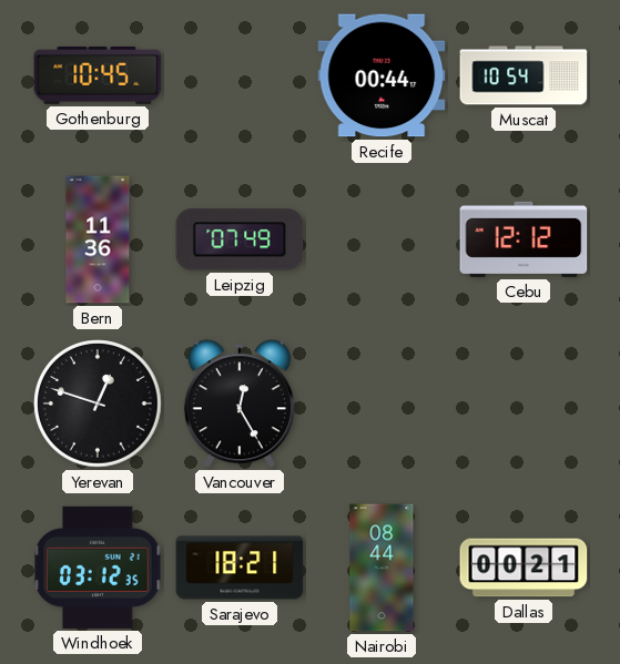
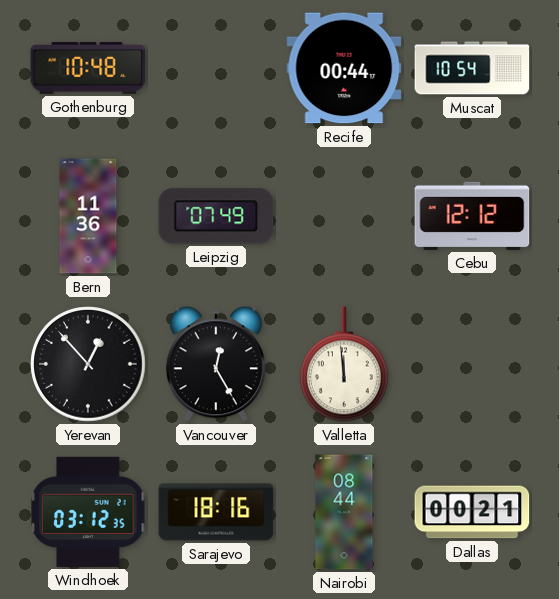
Gothenburg: 10:45 -> 10:48
Yerevan: 12:48 -> 12:53
Valletta: none -> 11:59
Sarajevo: 18:21 -> 18:16
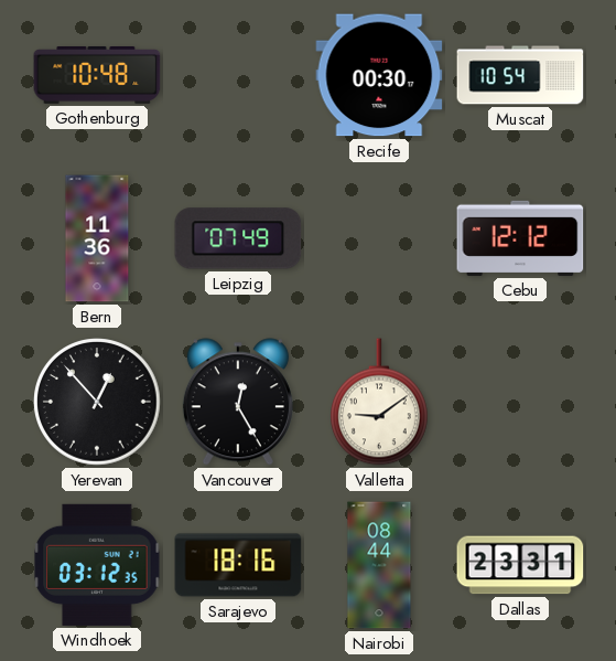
Recife: 00:44 -> 00:30
Valletta: 11:59 -> 9:09
Dallas: 00:21 -> 23:31
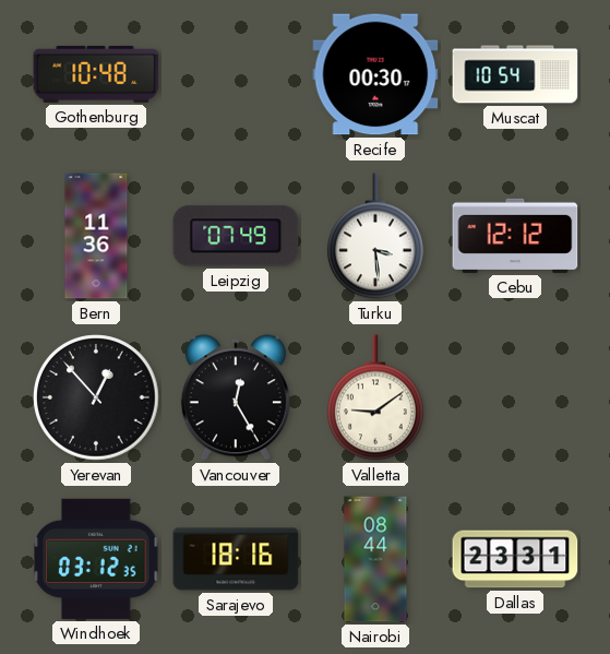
Turku: none -> 3:29
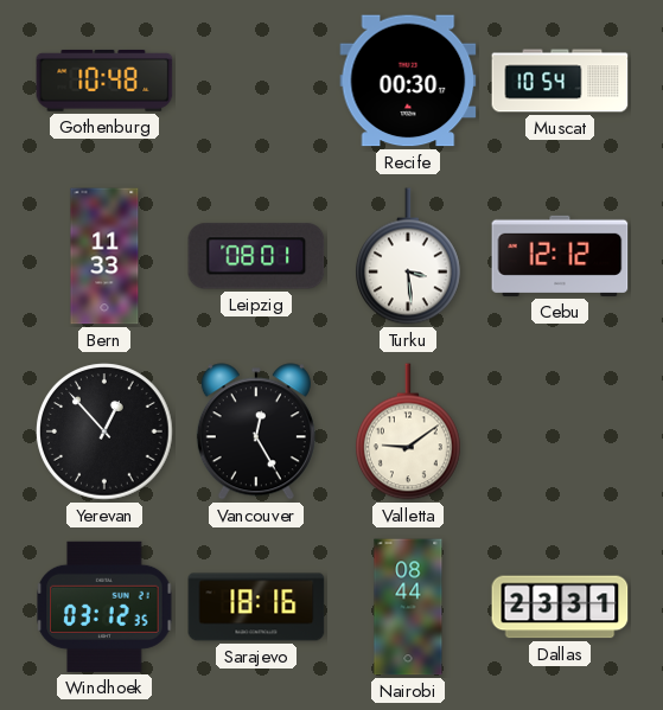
Bern: 11:36 -> 11:33
Leipzig: 07:49 -> 08:01
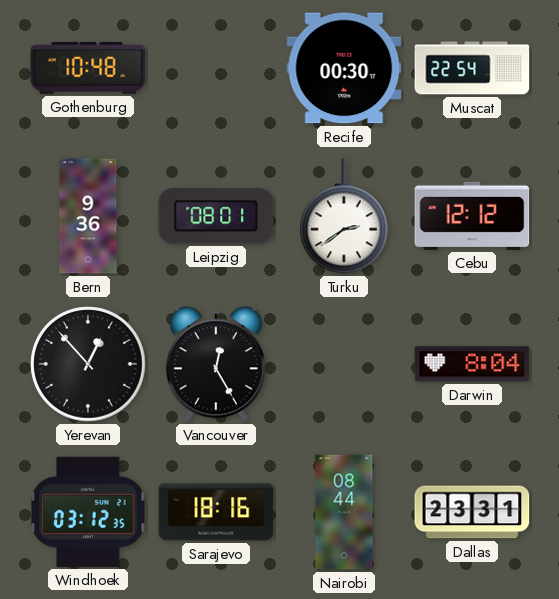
Muscat: 10:54 -> 22:54
Bern: 11:33 -> 9:36
Turku: 3:29 -> 2:39
Valletta: 9:09 -> none
Darwin: none -> 8:04
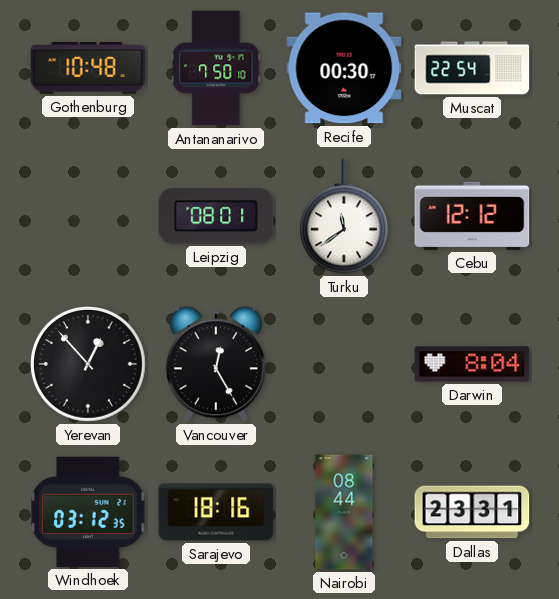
Antananarivo: none -> 7:50
Bern: 9:36 -> none
Turku: 2:39 -> 11:39
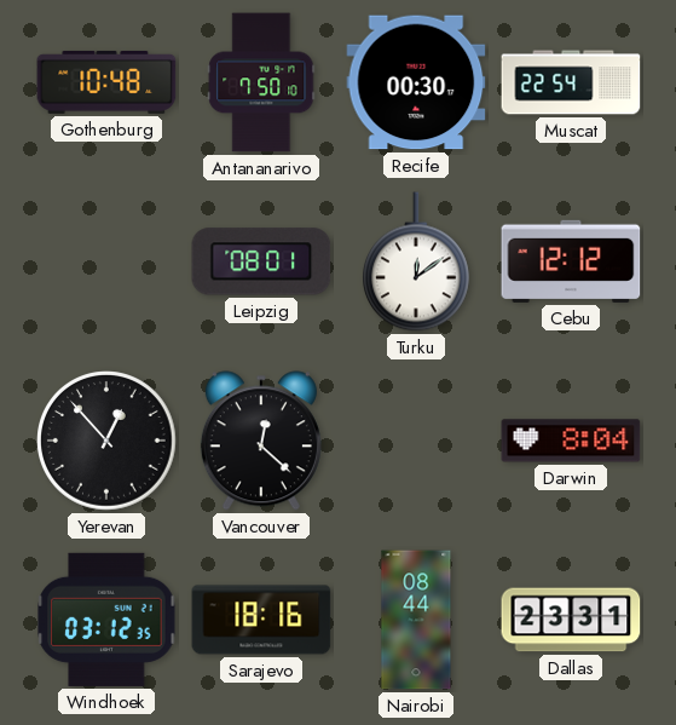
Turku: 11:39 -> 12:09
Vancouver: 12:25 -> 12:22
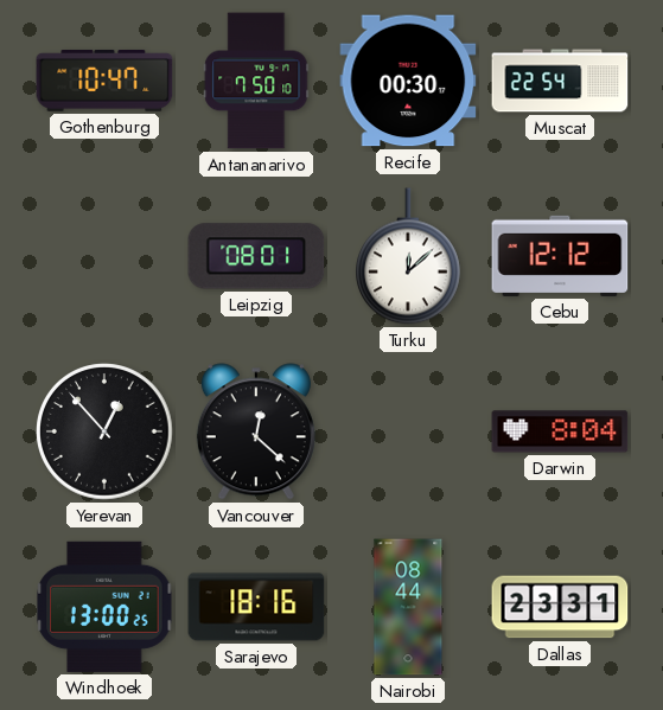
Gothenburg: 10:48 -> 10:47
Turku: 12:09 -> 12:08
Windhoek: 03:12 -> 13:00
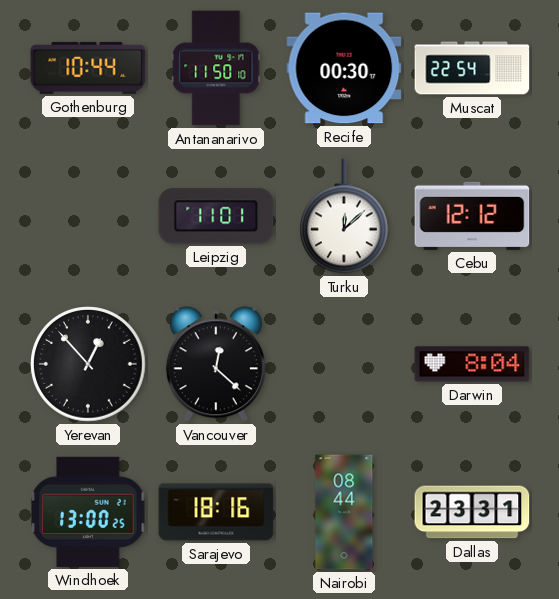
Gothenburg: 10:47 -> 10:44
Antananarivo: 7:50 -> 11:50
Leipzig: 08:01 -> 11:01
